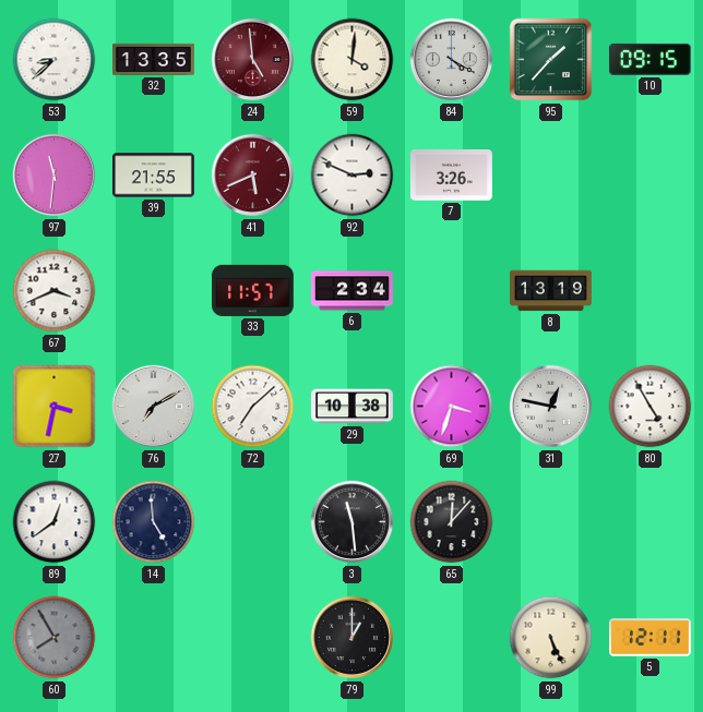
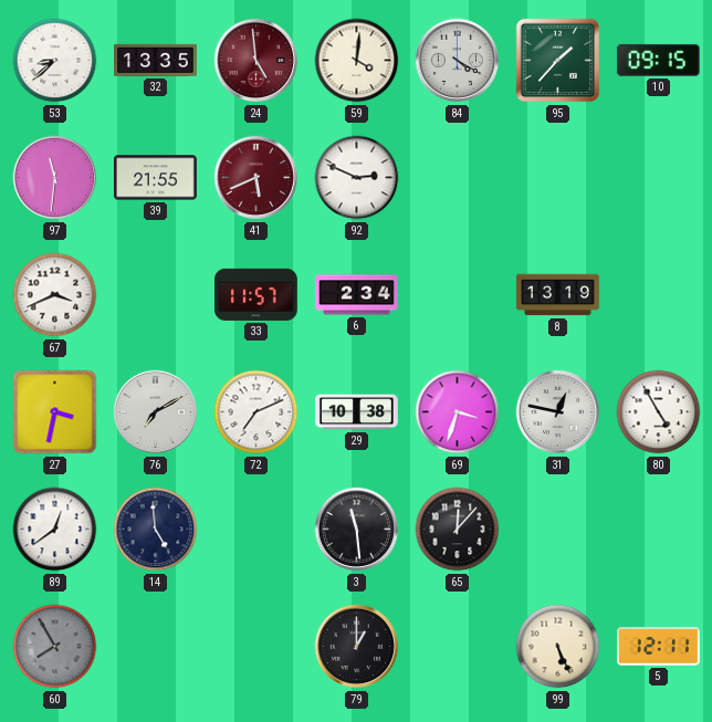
7: 3:26 -> none
72: 7:08 -> 7:11
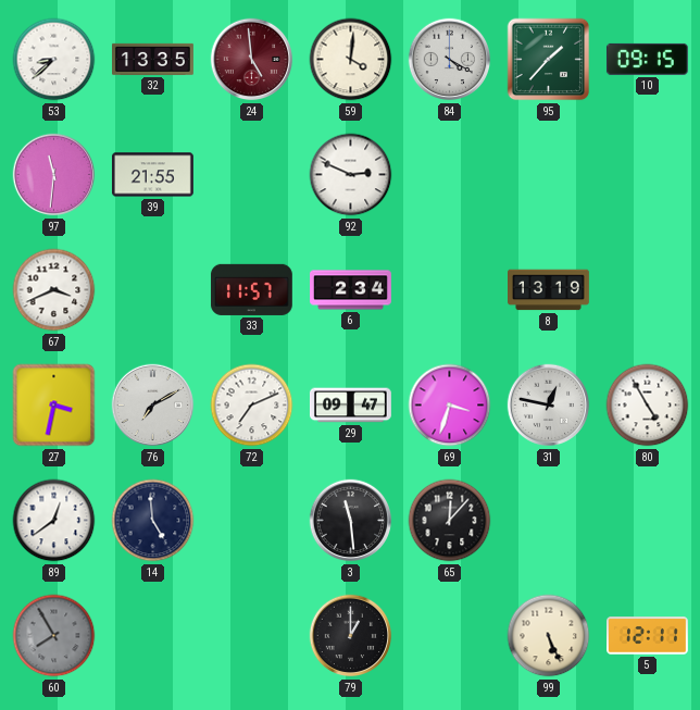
41: 5:41 -> none
29: 10:38 -> 09:47
